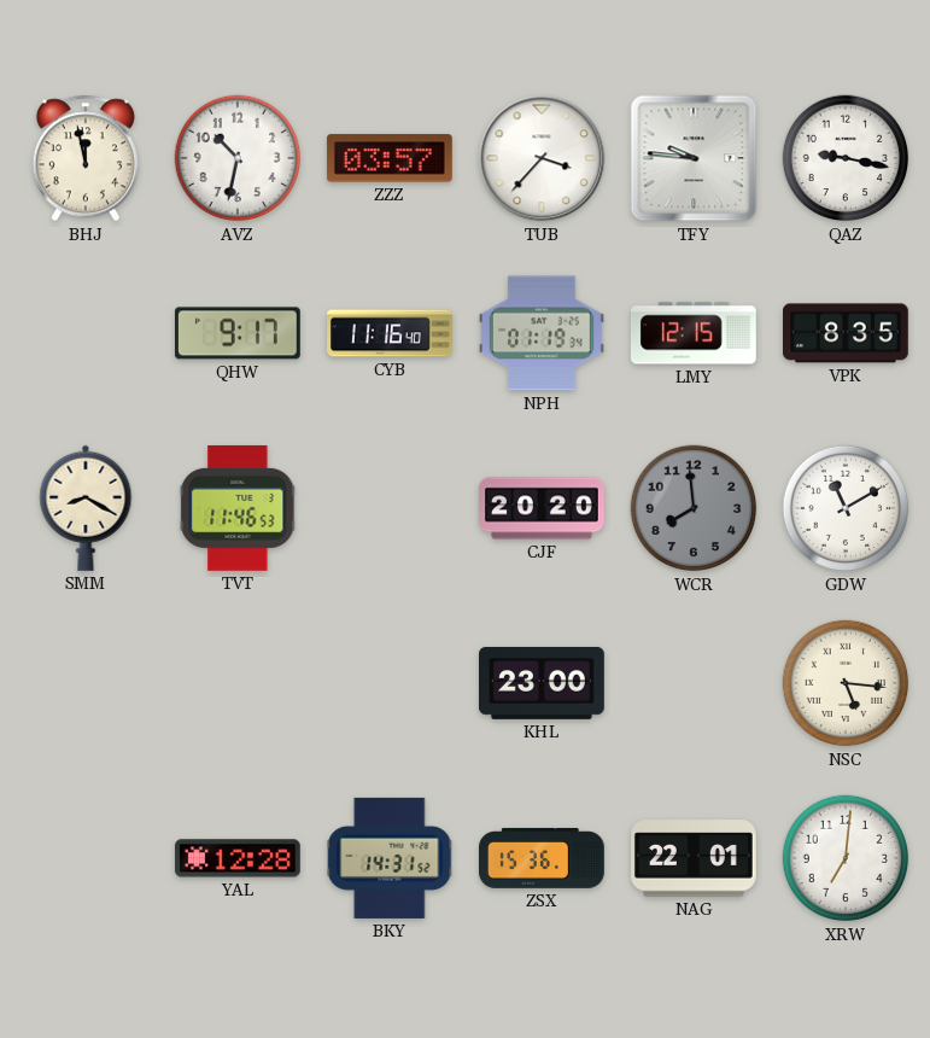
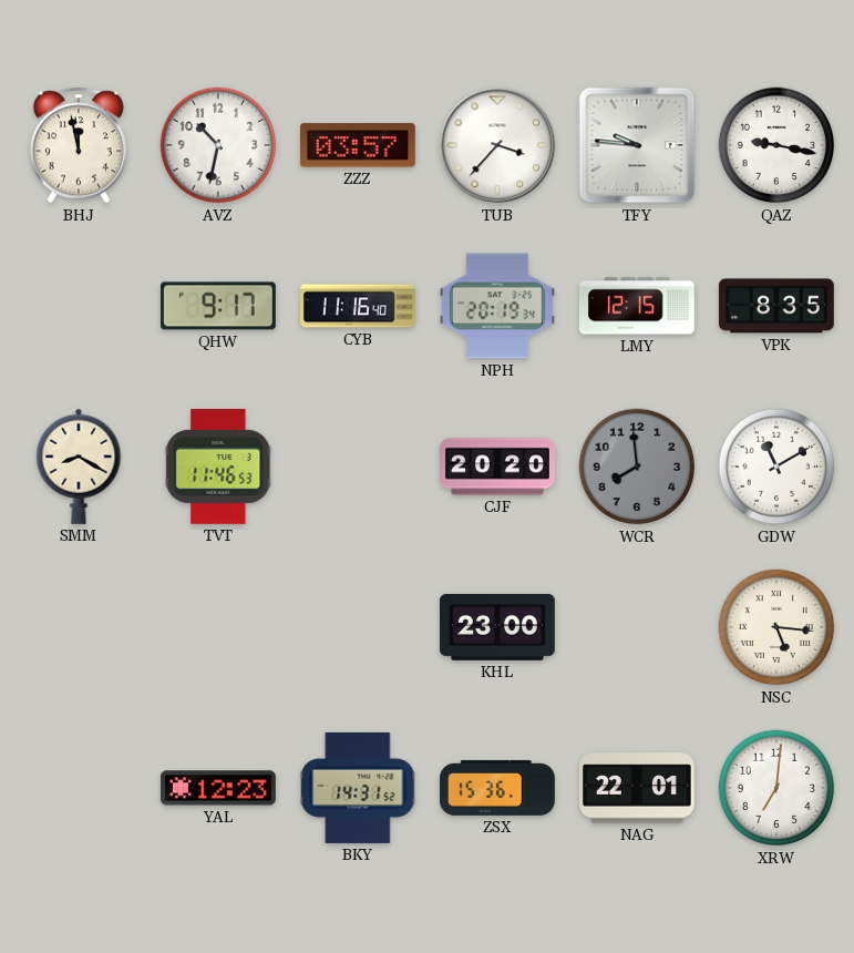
NPH: 01:19 -> 20:19
YAL: 12:28 -> 12:23
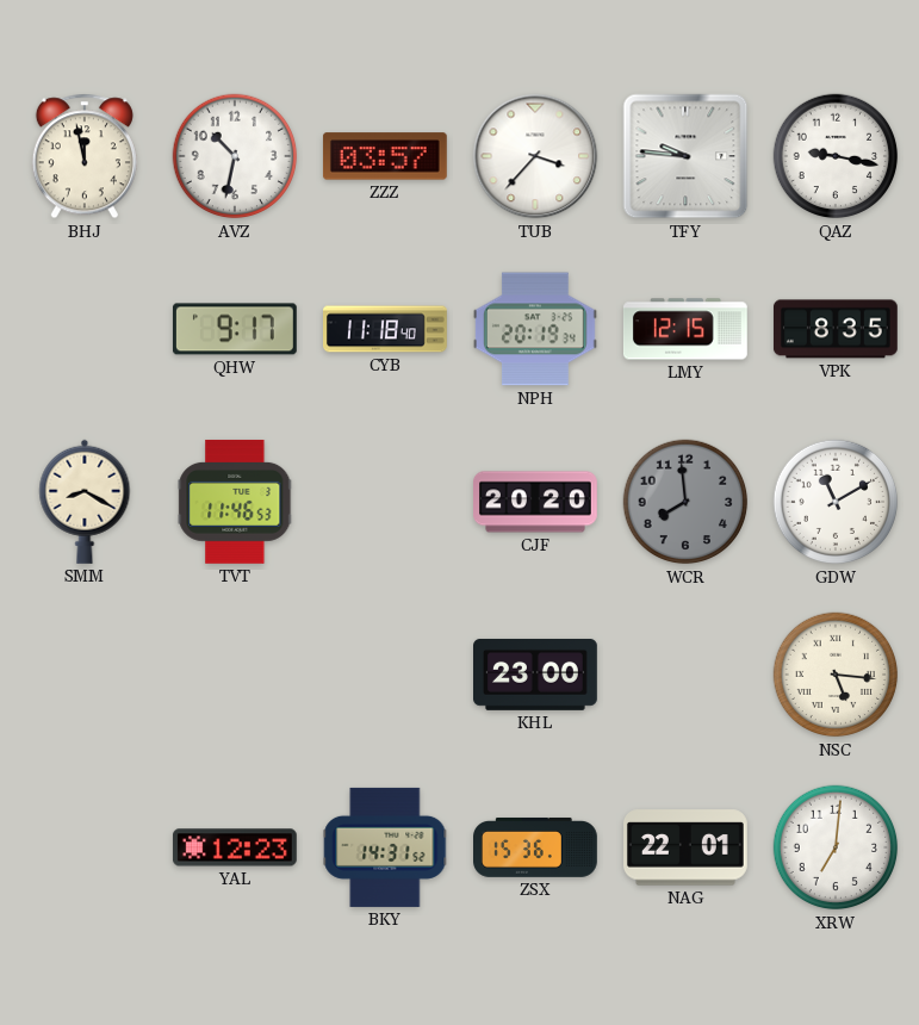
CYB: 11:16 -> 11:18
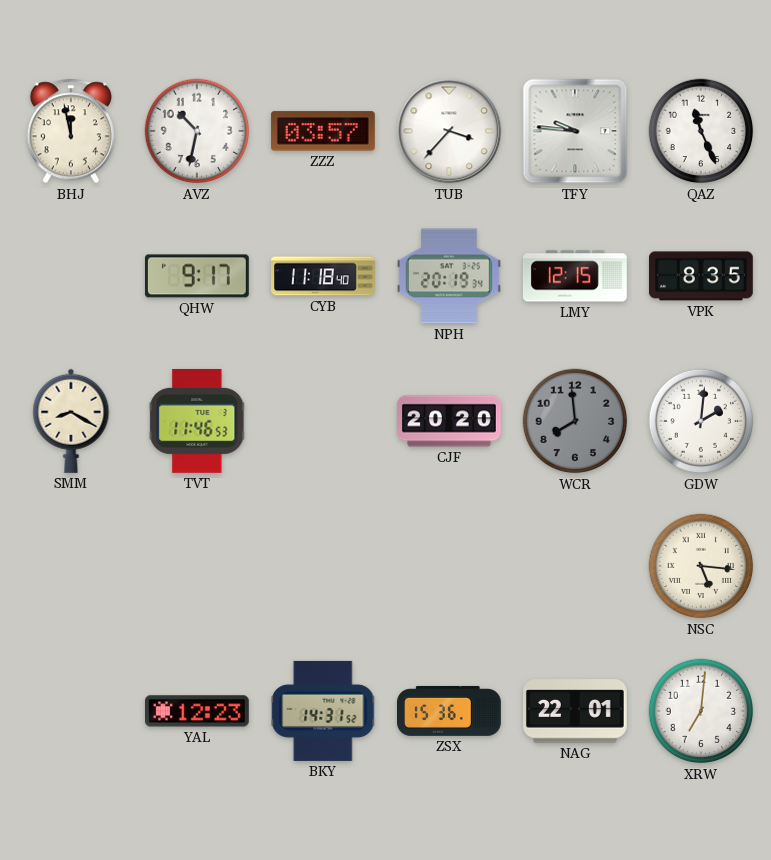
QAZ: 9:17 -> 11:26
GDW: 11:10 -> 2:01
KHL: 23:00 -> none
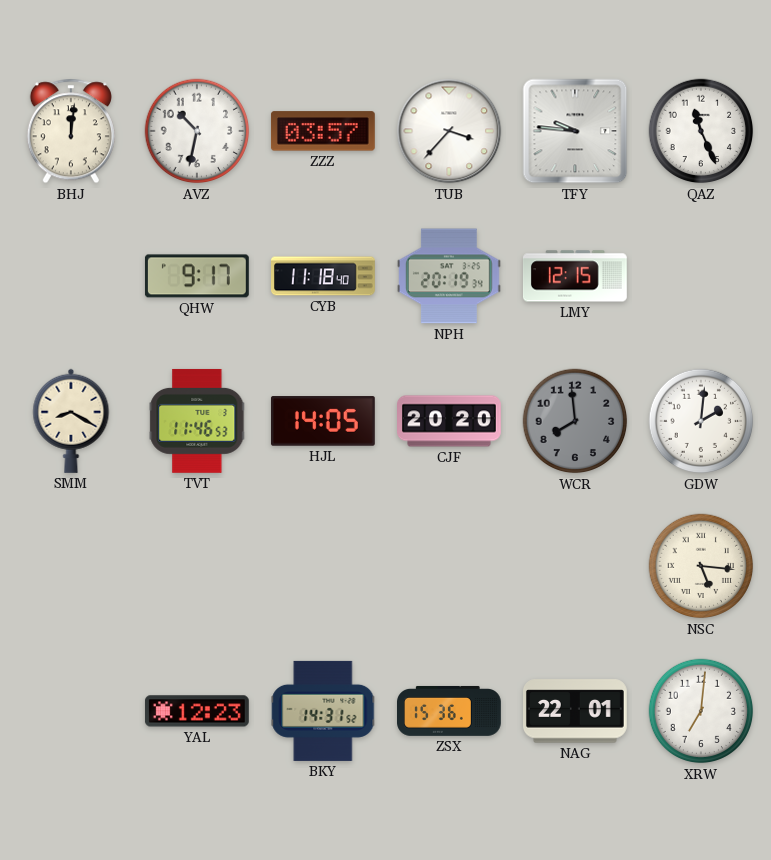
BHJ: 11:58 -> 12:01
VPK: 8:35 -> none
HJL: none -> 14:05
